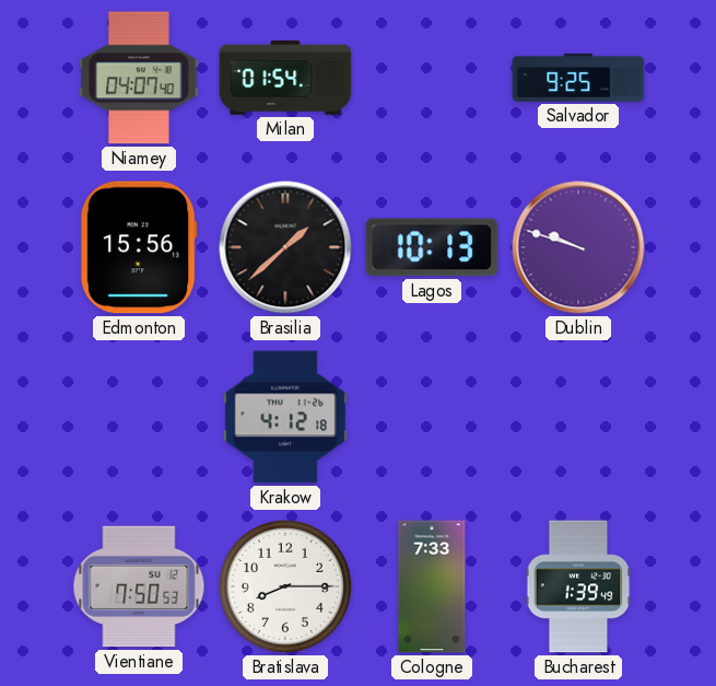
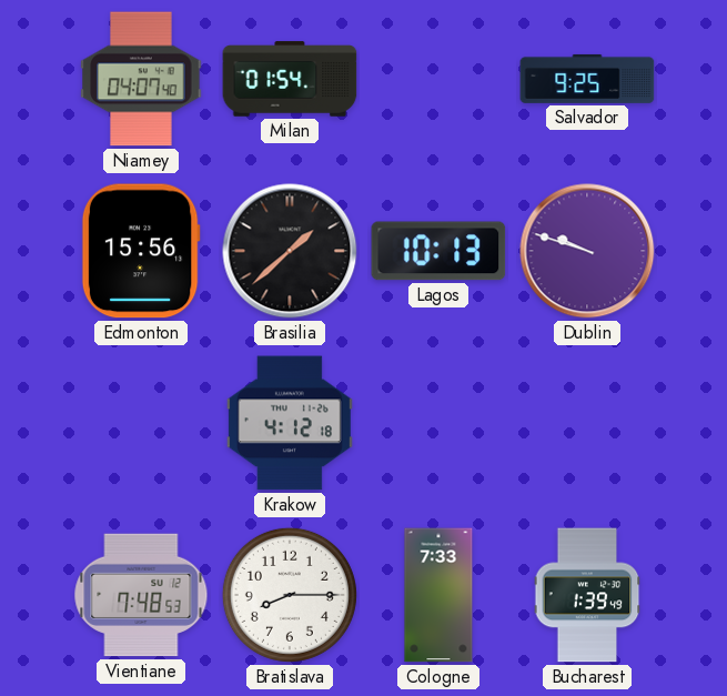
Vientiane: 7:50 -> 7:48
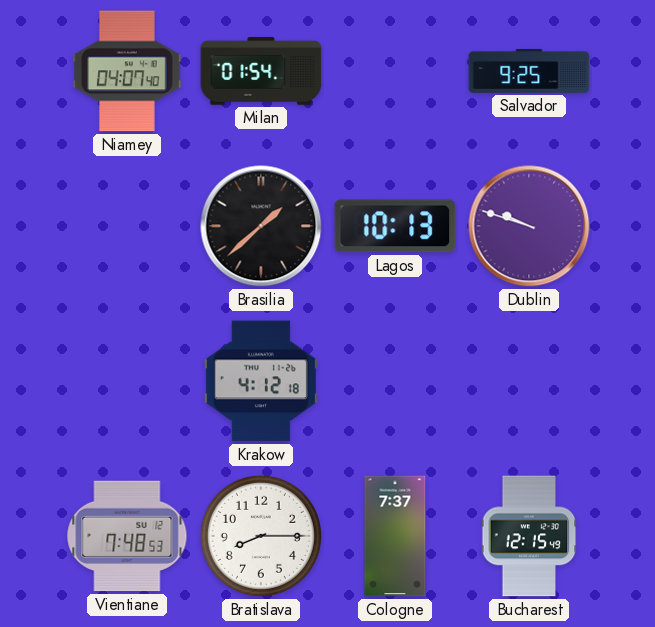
Edmonton: 15:56 -> none
Cologne: 7:33 -> 7:37
Bucharest: 1:39 -> 12:15
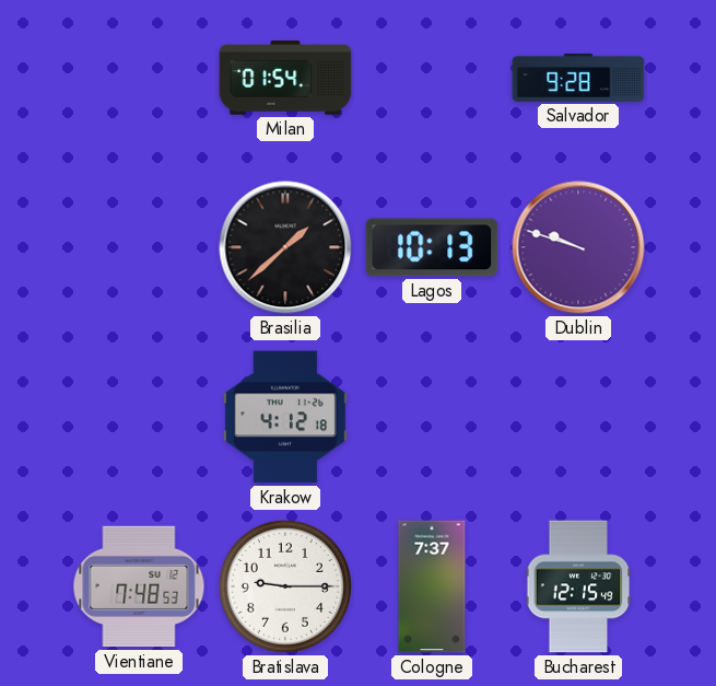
Niamey: 04:07 -> none
Salvador: 9:25 -> 9:28
Bratislava: 8:15 -> 9:15
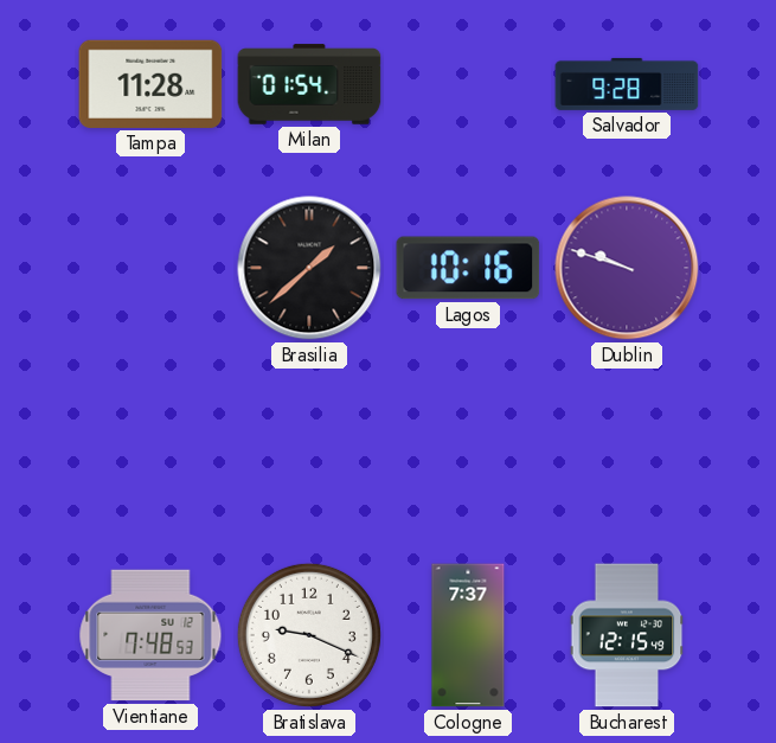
Tampa: none -> 11:28
Lagos: 10:13 -> 10:16
Krakow: 4:12 -> none
Bratislava: 9:15 -> 9:19
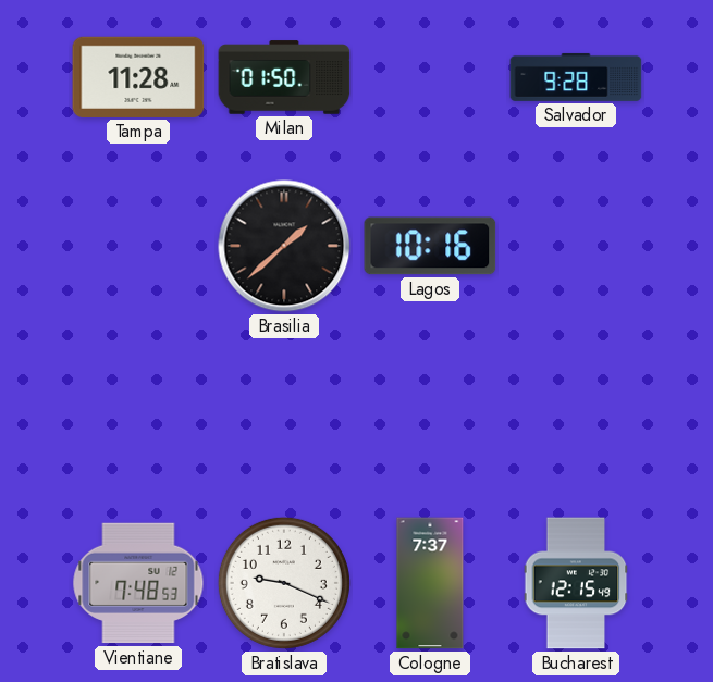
Milan: 01:54 -> 01:50
Dublin: 9:48 -> none
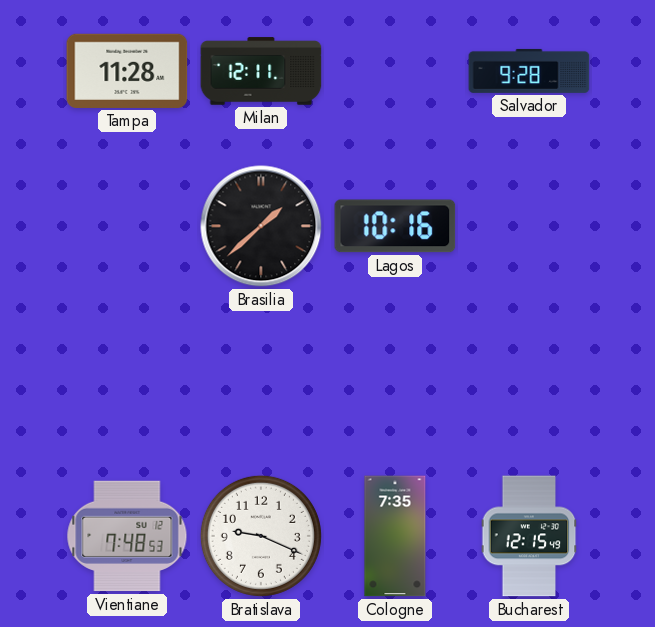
Milan: 01:50 -> 12:11
Cologne: 7:37 -> 7:35
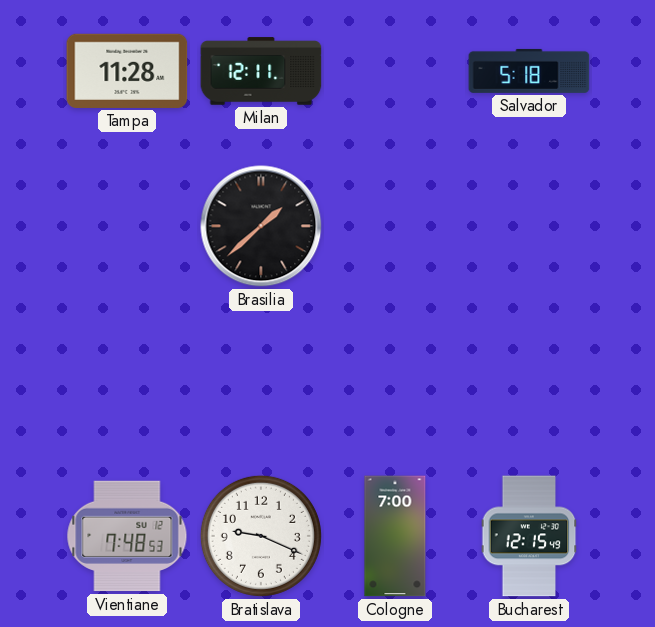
Salvador: 9:28 -> 5:18
Lagos: 10:16 -> none
Cologne: 7:35 -> 7:00
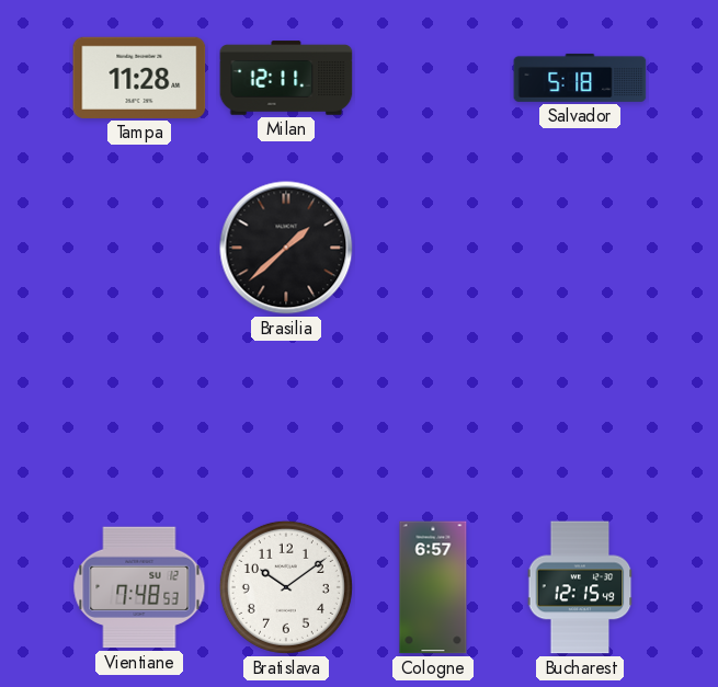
Bratislava: 9:19 -> 10:09
Cologne: 7:00 -> 6:57
